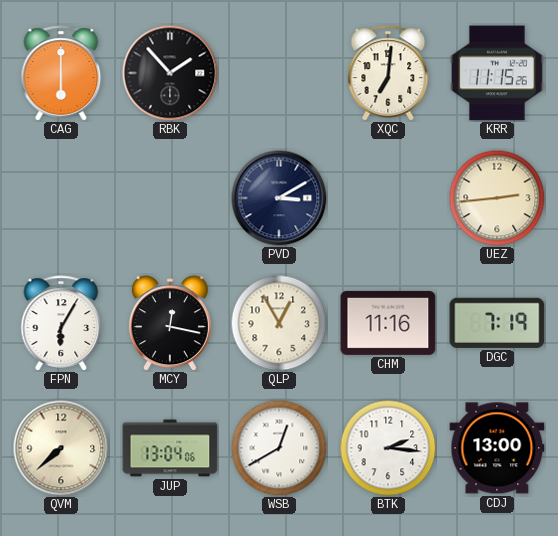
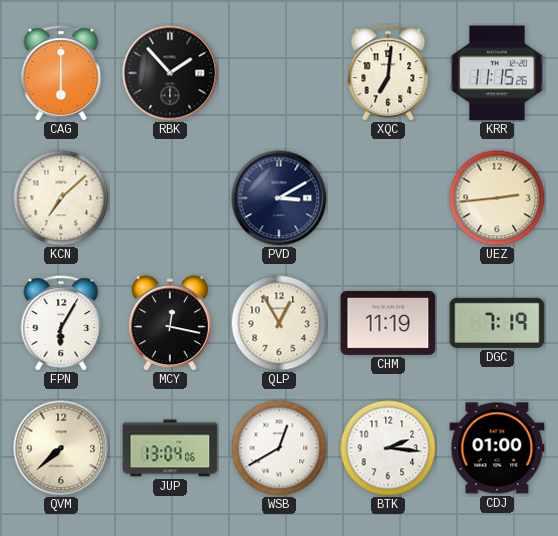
KCN: none -> 7:08
CHM: 11:16 -> 11:19
CDJ: 13:00 -> 01:00
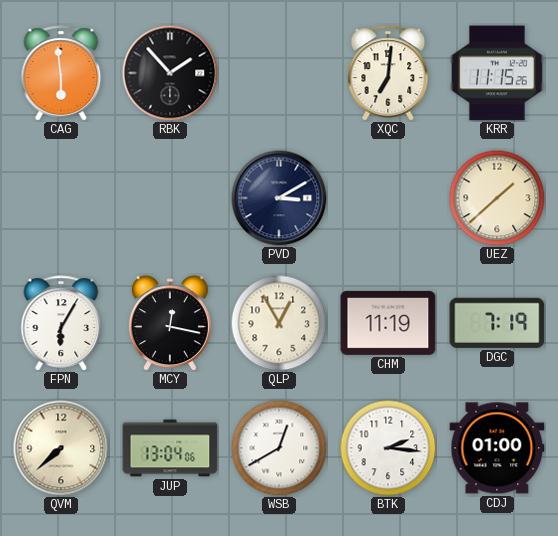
CAG: 6:00 -> 5:59
KCN: 7:08 -> none
UEZ: 2:44 -> 1:38
